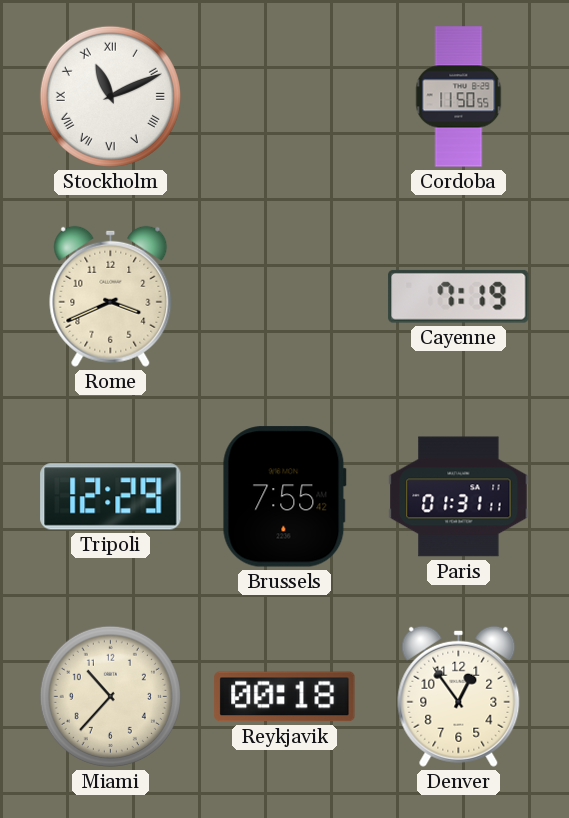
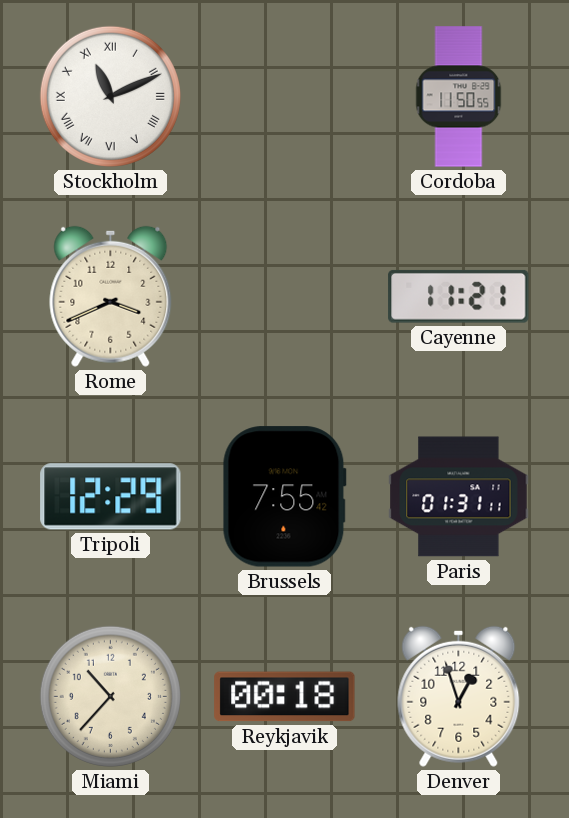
Cayenne: 7:19 -> 11:21
Denver: 12:54 -> 12:57
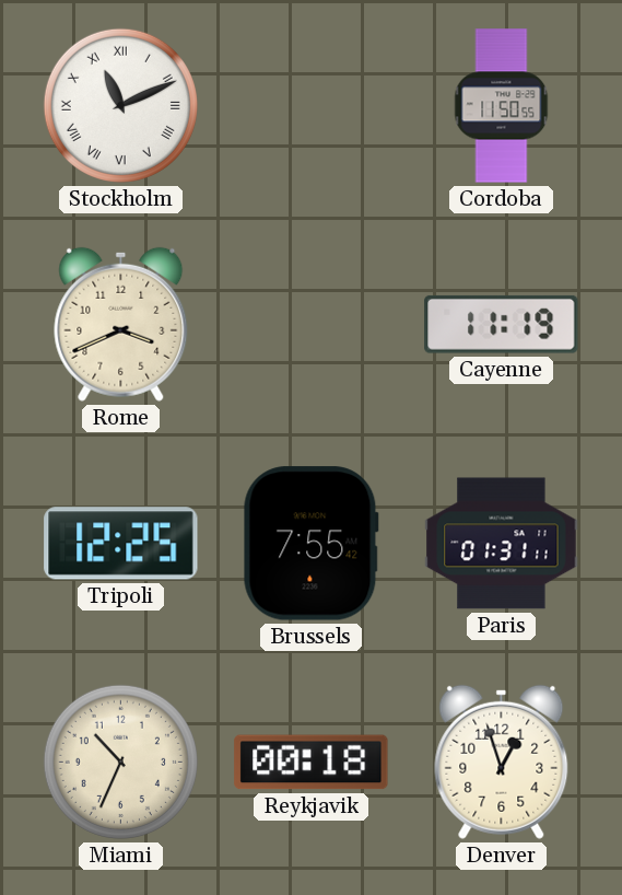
Cayenne: 11:21 -> 11:19
Tripoli: 12:29 -> 12:25
Miami: 10:37 -> 10:34
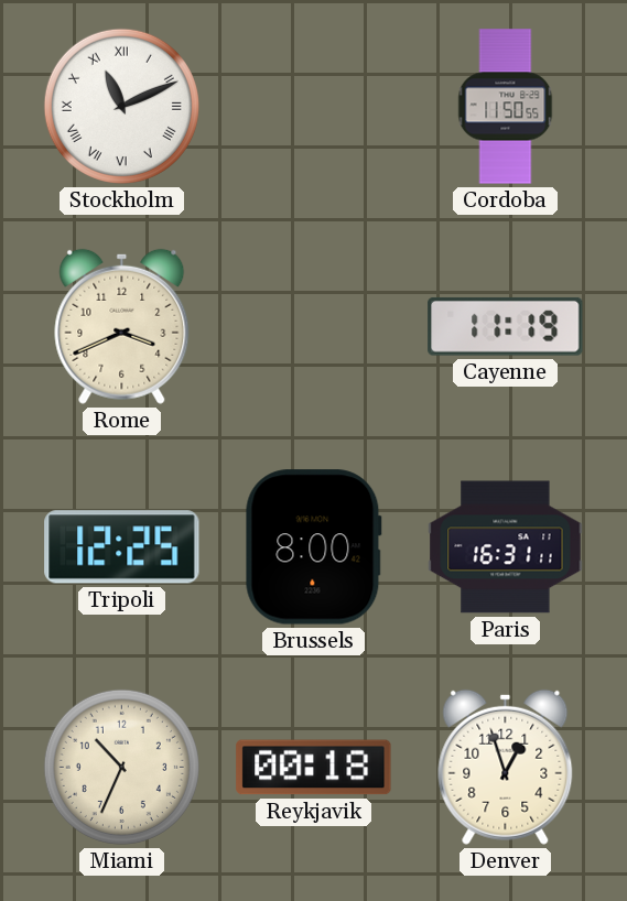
Brussels: 7:55 -> 8:00
Paris: 01:31 -> 16:31
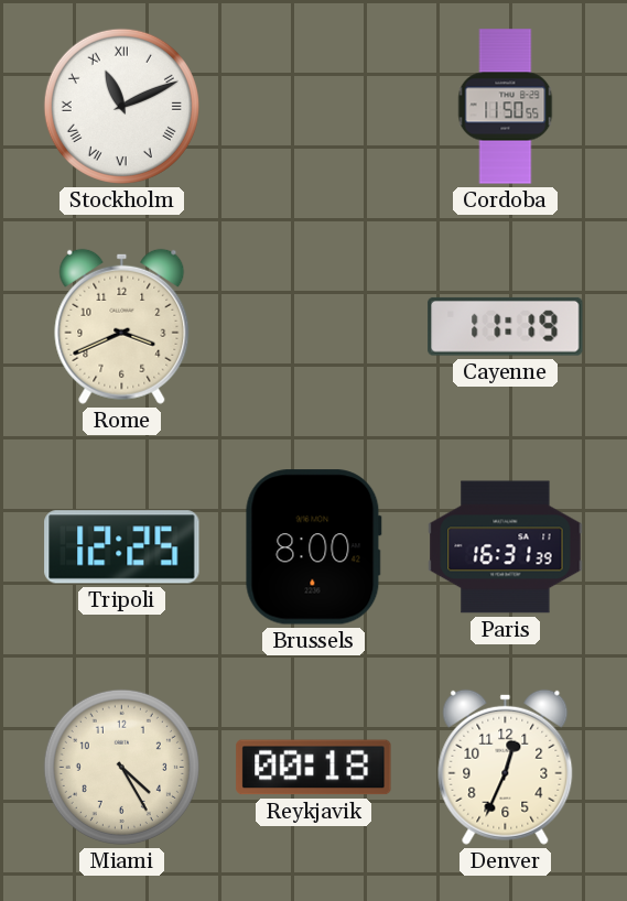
Paris: 16:31:11 -> 16:31:39
Miami: 10:34 -> 4:25
Denver: 12:57 -> 12:34
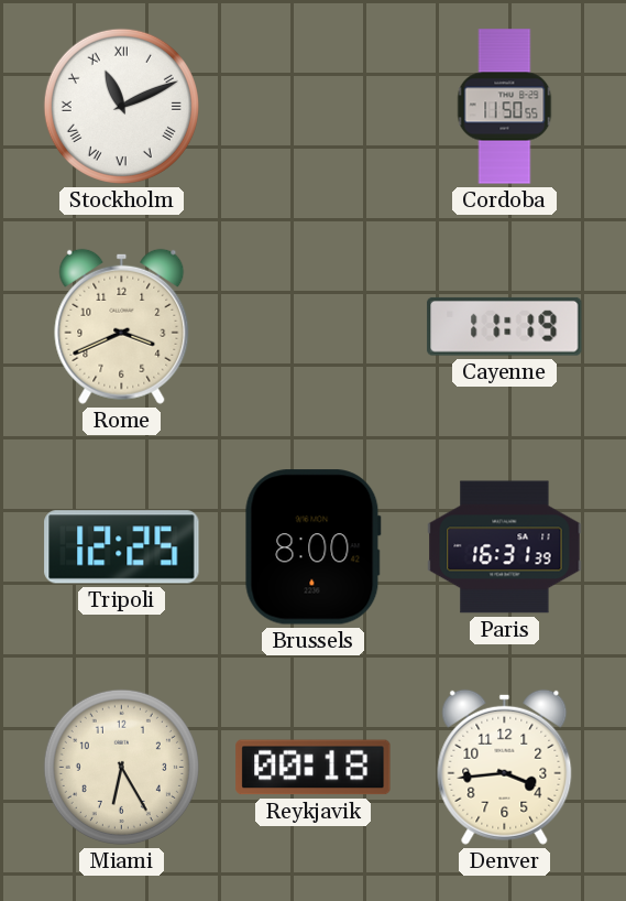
Miami: 4:25 -> 6:25
Denver: 12:34 -> 3:44
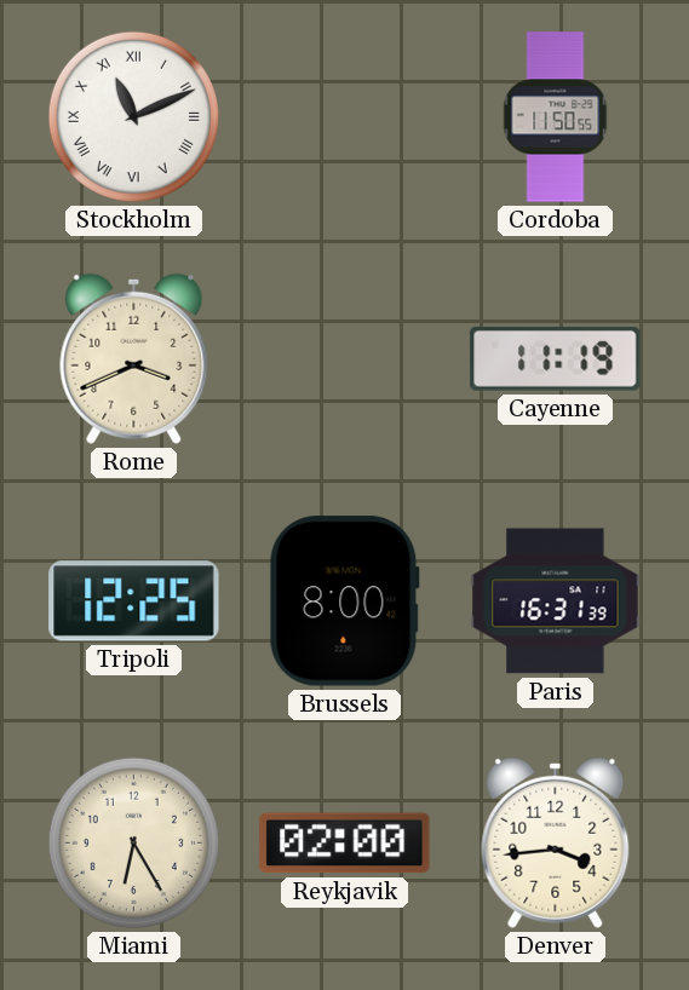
Reykjavik: 00:18 -> 02:00
